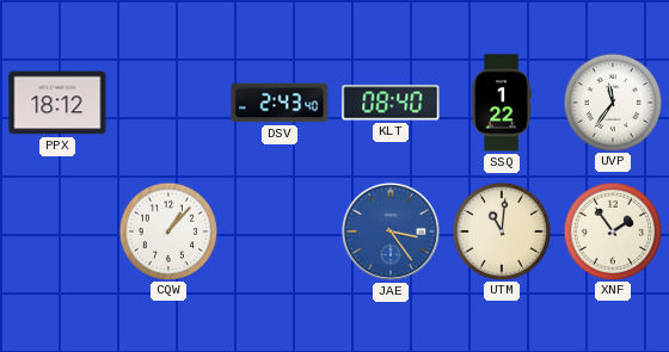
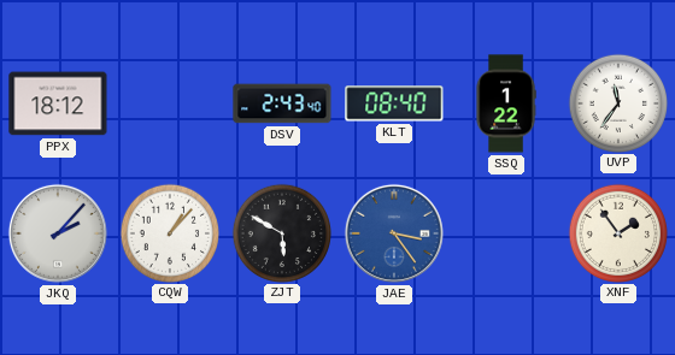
JKQ: none -> 2:07
ZJT: none -> 5:50
UTM: 11:01 -> none
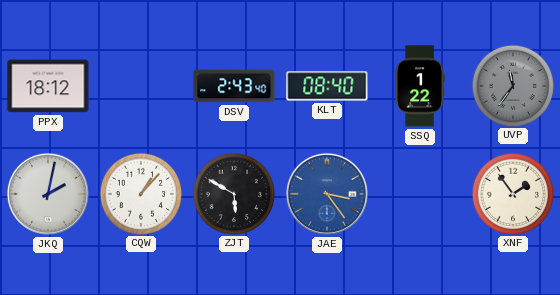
UVP dial: white -> grey
JKQ: 2:07 -> 2:02
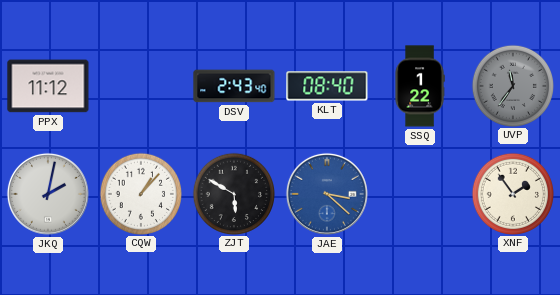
PPX: 18:12 -> 11:12
JAE: 3:24 -> 3:22
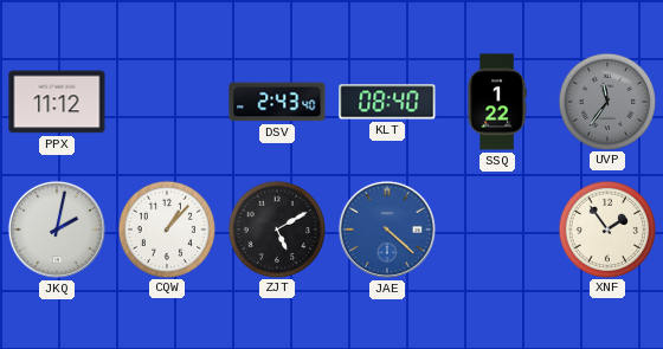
ZJT: 5:50 -> 5:10
JAE: 3:22 -> 4:22
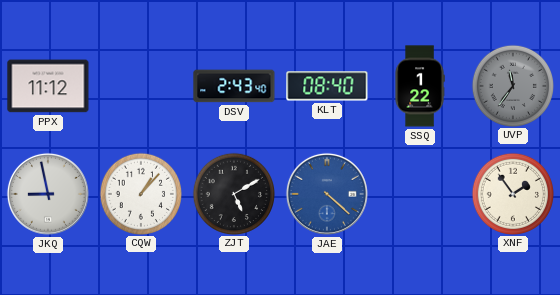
JKQ: 2:02 -> 8:58
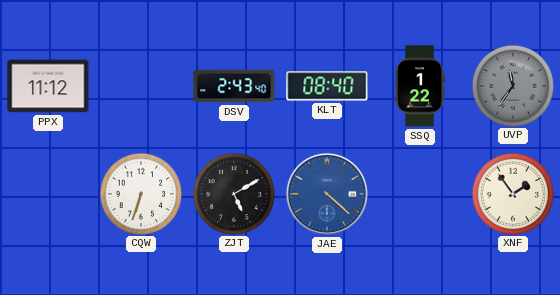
JKQ: 8:58 -> none
CQW: 1:07 -> 6:33
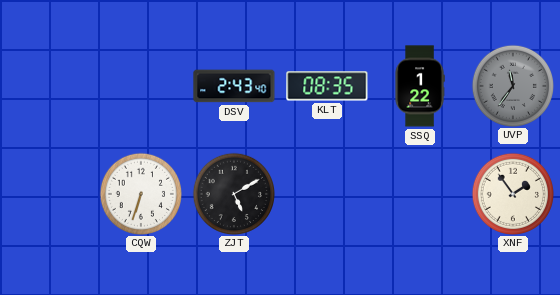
PPX: 11:12 -> none
KLT: 08:40 -> 08:35
JAE: 4:22 -> none
